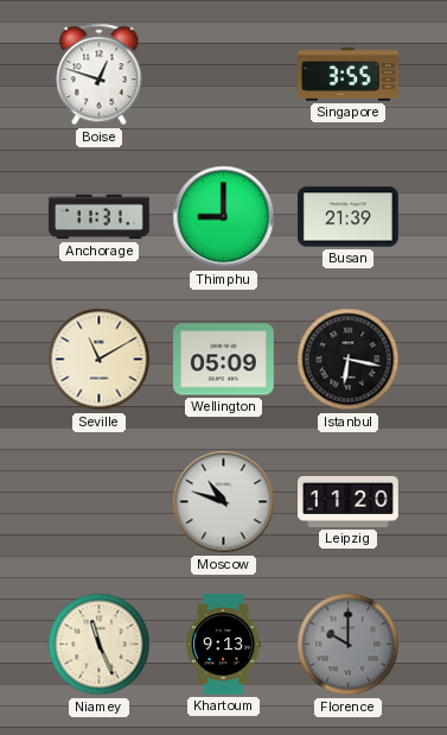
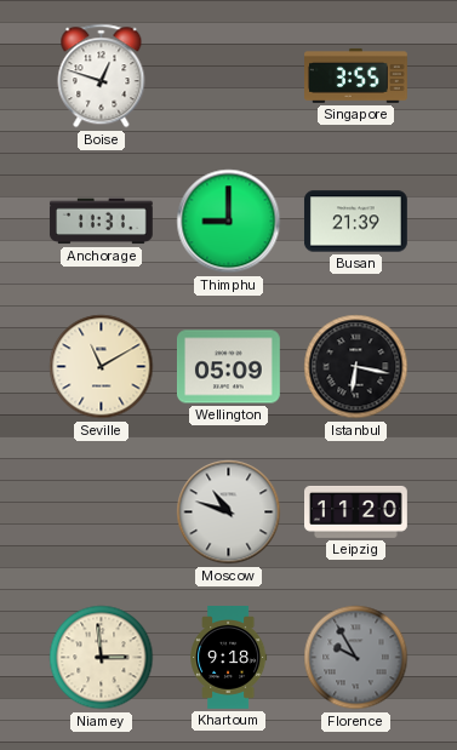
Niamey: 11:26 -> 2:59
Khartoum: 9:13 -> 9:18
Florence: 10:00 -> 9:55
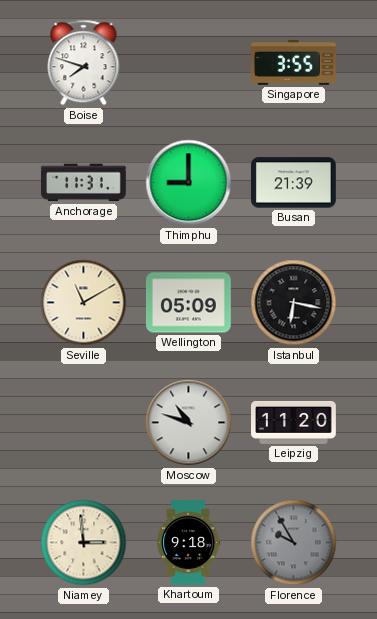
Boise: 12:48 -> 7:48
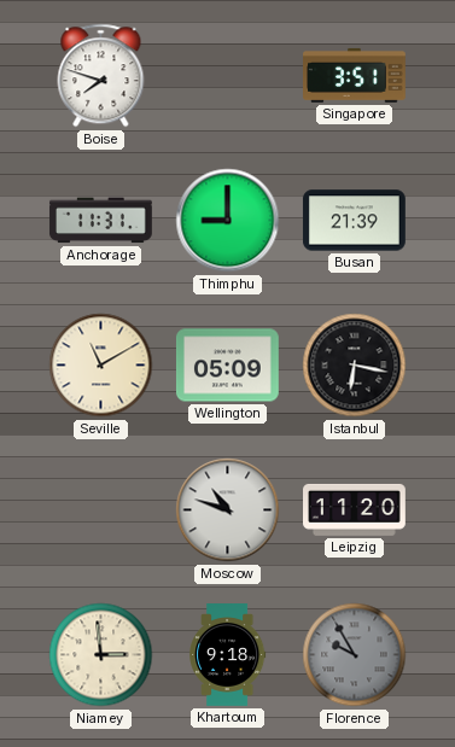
Singapore: 3:55 -> 3:51
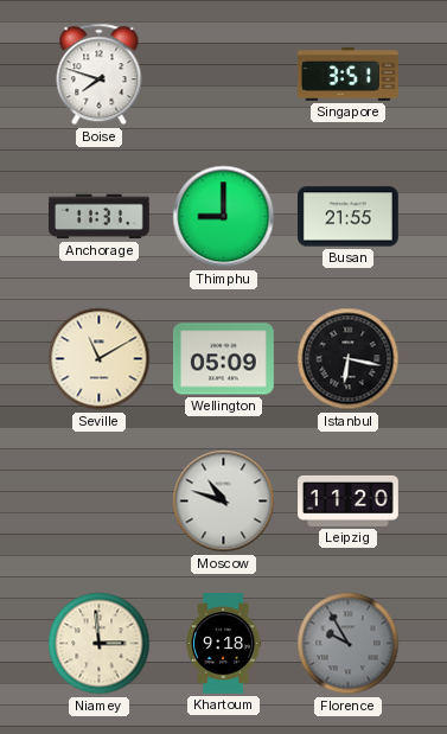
Busan: 21:39 -> 21:55
